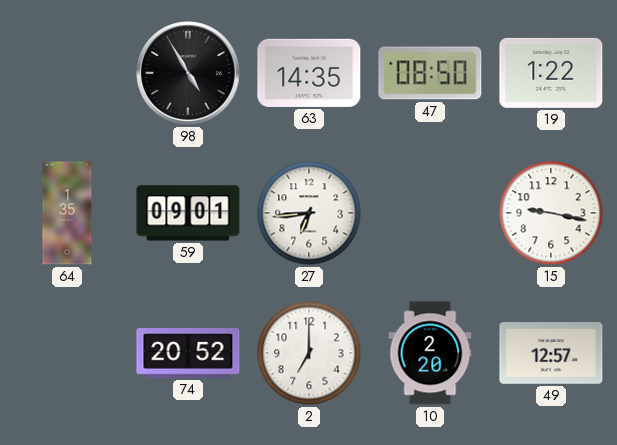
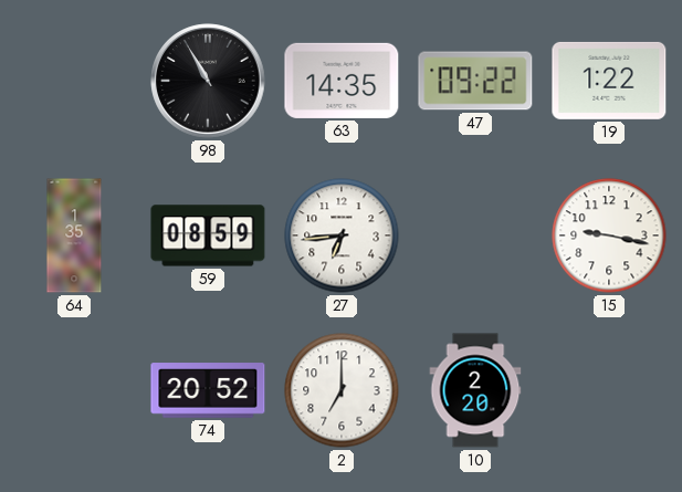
98: 4:55 -> 10:55
47: 08:50 -> 09:22
59: 09:01 -> 08:59
49: 12:57 -> none
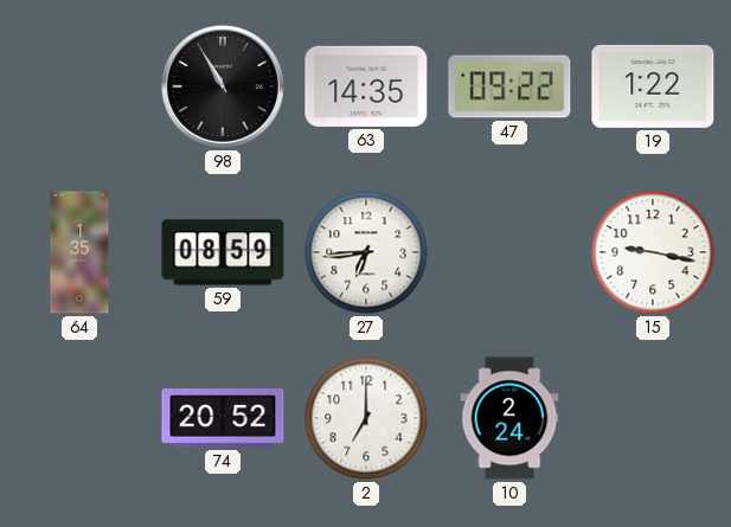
10: 2:20 -> 2:24
